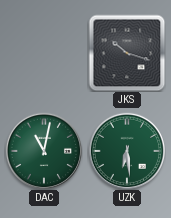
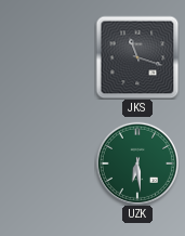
JKS: 10:18 -> 11:18
DAC: 11:02 -> none
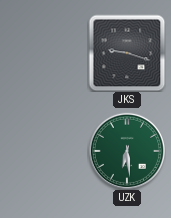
JKS: 11:18 -> 9:18
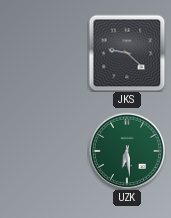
JKS: 9:18 -> 9:22
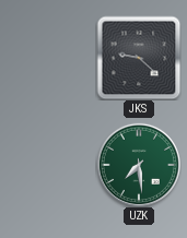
UZK: 6:29 -> 7:29
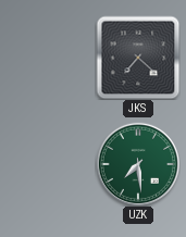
JKS: 9:22 -> 7:22
